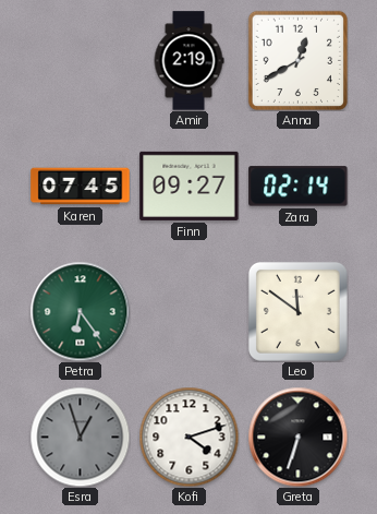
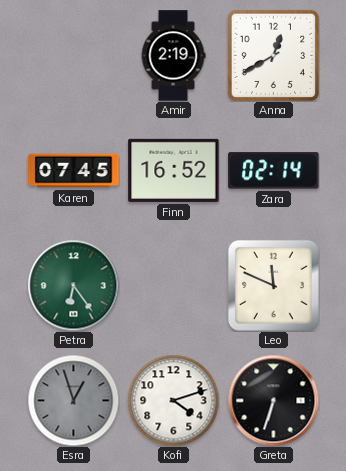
Finn: 09:27 -> 16:52
Leo: 11:51 -> 11:49
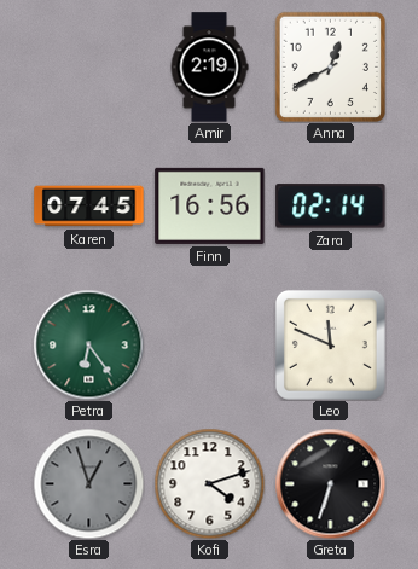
Finn: 16:52 -> 16:56
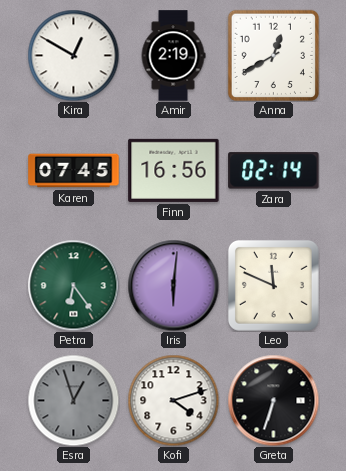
Kira: none -> 12:50
Iris: none -> 6:01
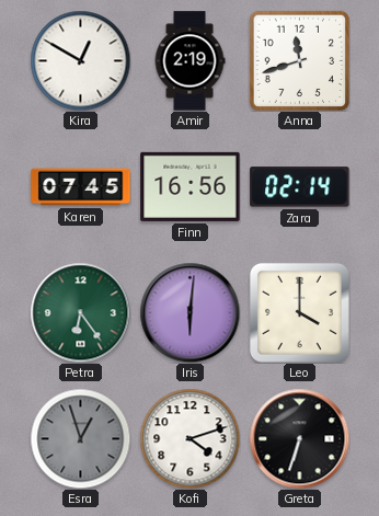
Anna: 12:40 -> 11:42
Leo: 11:49 -> 4:00
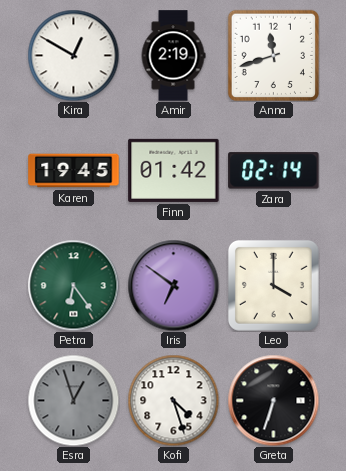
Karen: 07:45 -> 19:45
Finn: 16:56 -> 01:42
Iris: 6:01 -> 6:51
Kofi: 4:12 -> 4:27
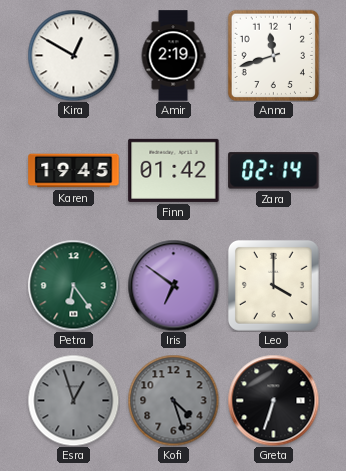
Kofi dial: white -> grey
